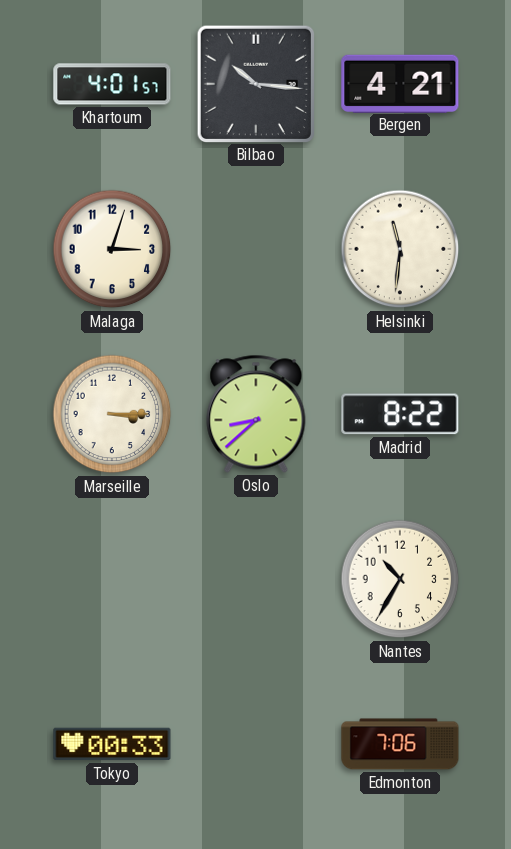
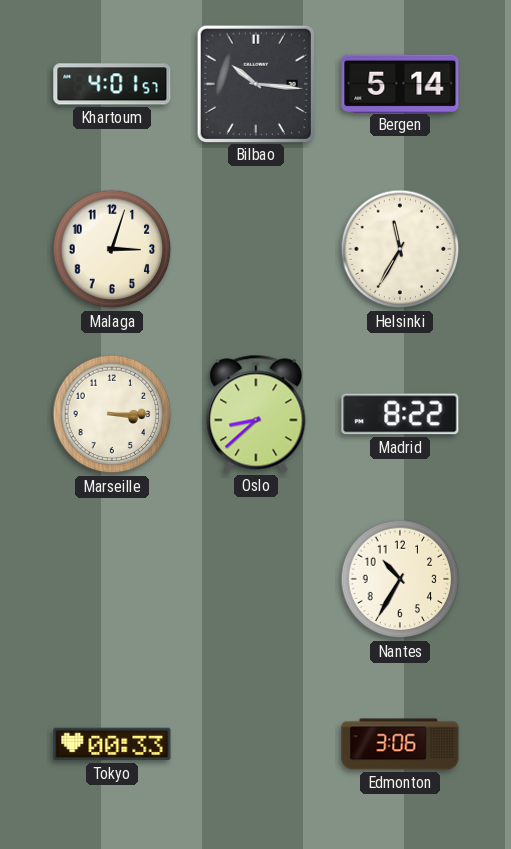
Bergen: 4:21 -> 5:14
Helsinki: 11:31 -> 11:35
Edmonton: 7:06 -> 3:06
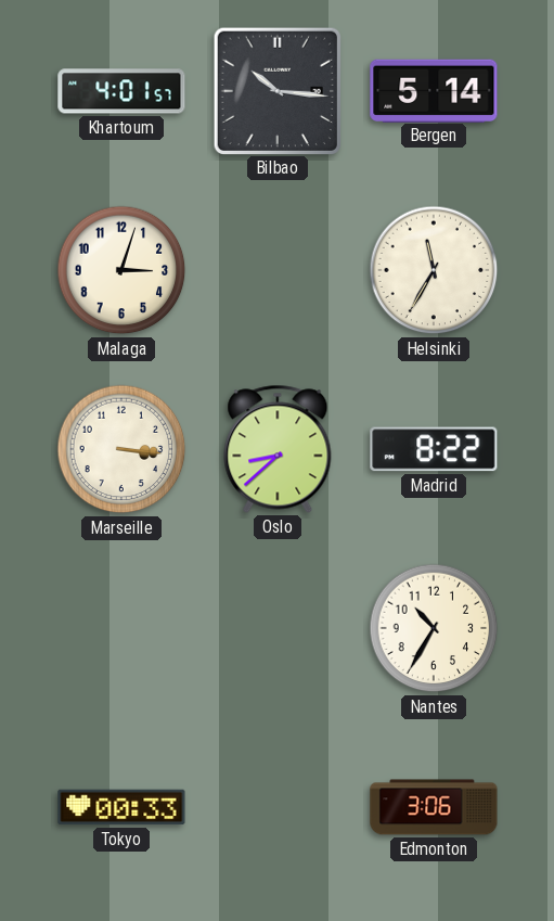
Marseille: 3:15 -> 3:16
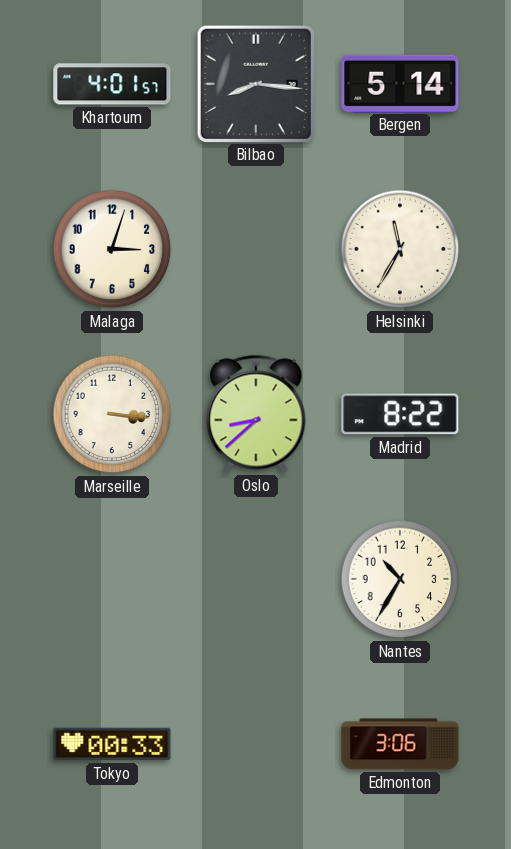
Bilbao: 10:16 -> 8:16
